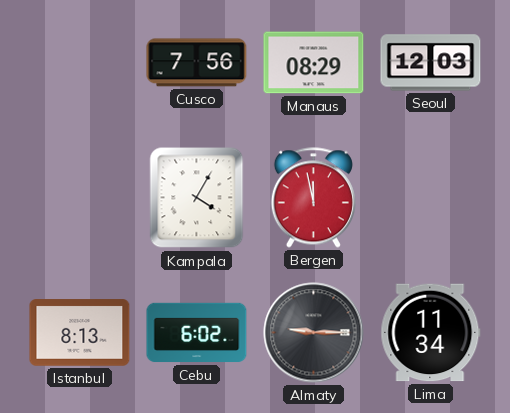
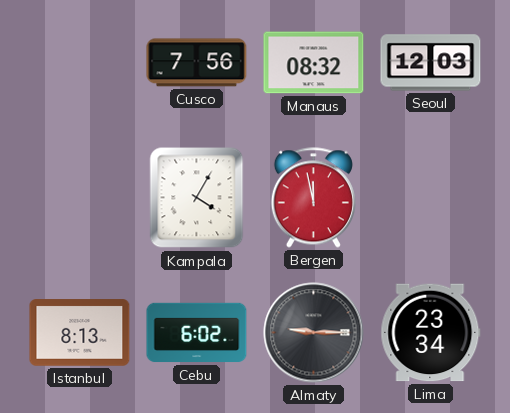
Manaus: 08:29 -> 08:32
Lima: 11:34 -> 23:34
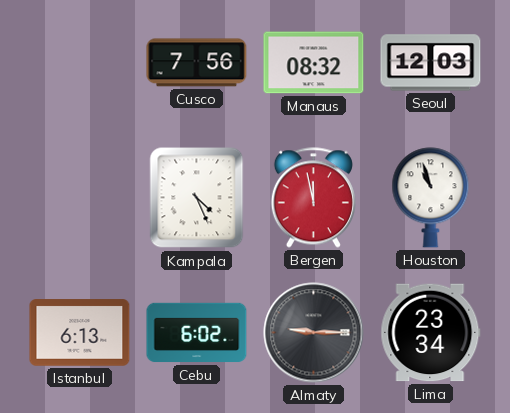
Kampala: 4:05 -> 4:26
Houston: none -> 10:57
Istanbul: 8:13 -> 6:13
